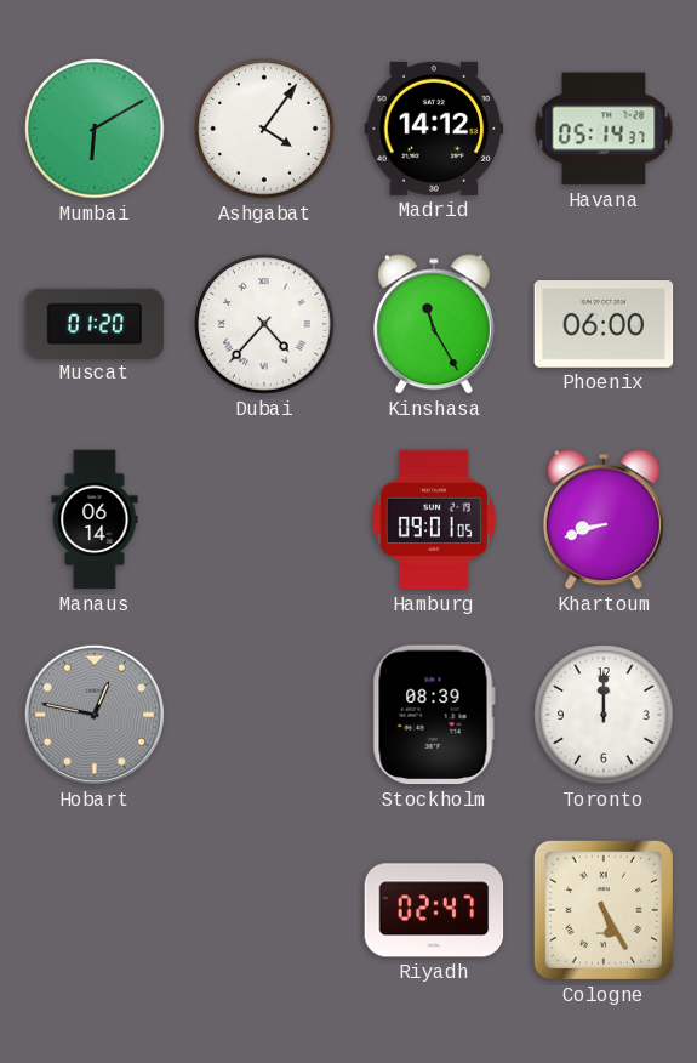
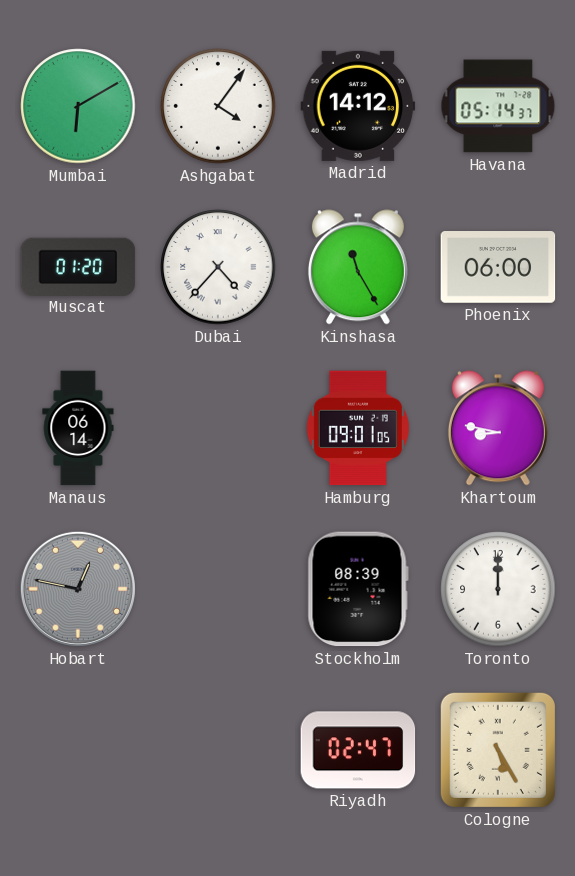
Khartoum: 8:42 -> 8:47
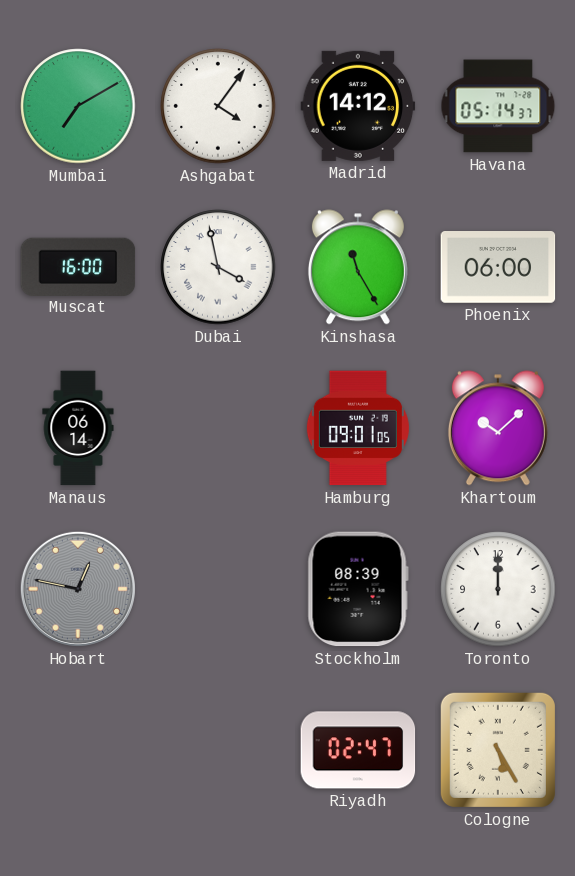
Mumbai: 6:10 -> 7:10
Muscat: 01:20 -> 16:00
Dubai: 4:37 -> 3:58
Khartoum: 8:47 -> 10:08
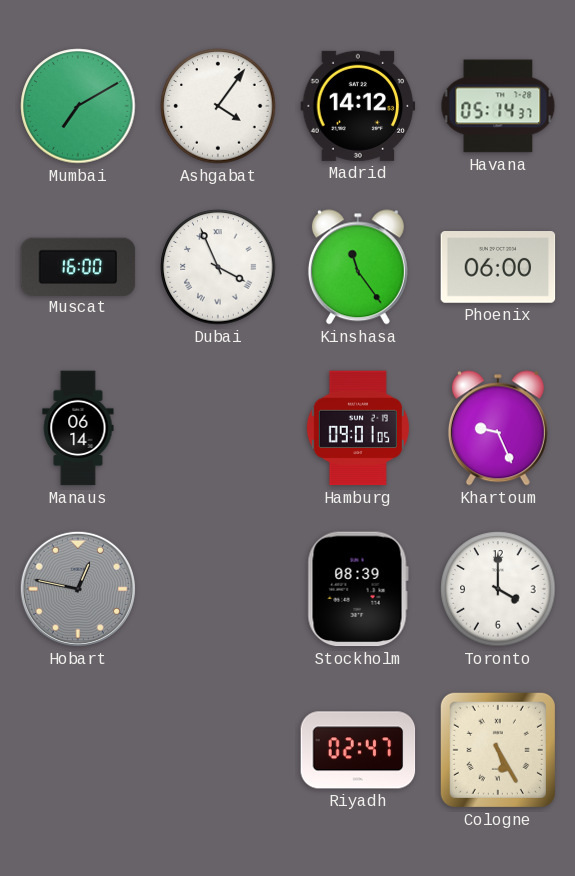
Dubai: 3:58 -> 3:56
Kinshasa: 11:25 -> 11:24
Khartoum: 10:08 -> 9:26
Toronto: 12:00 -> 4:00
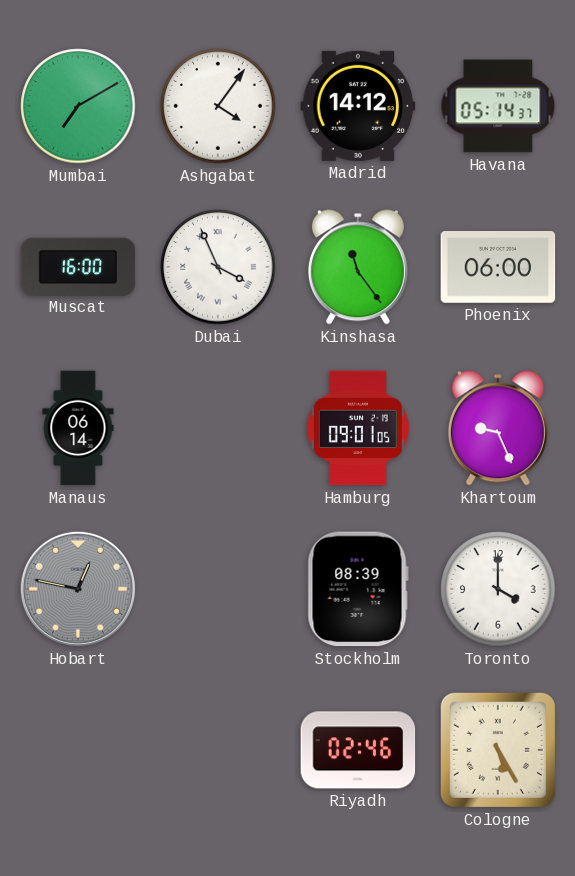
Riyadh: 02:47 -> 02:46
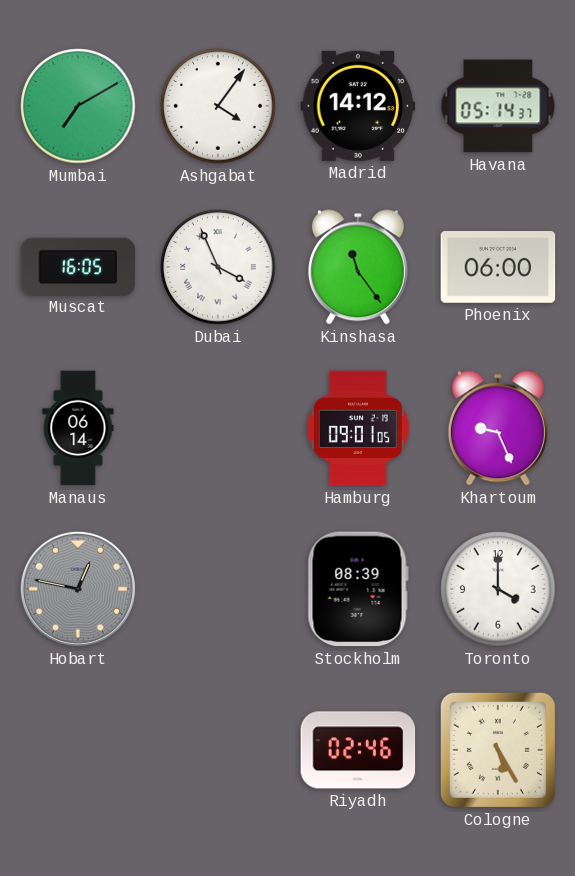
Muscat: 16:00 -> 16:05
